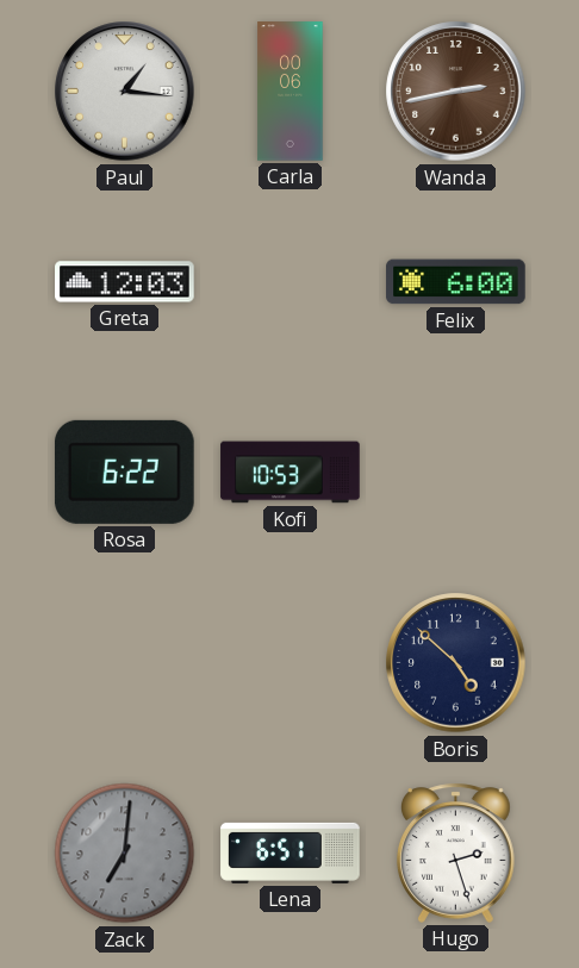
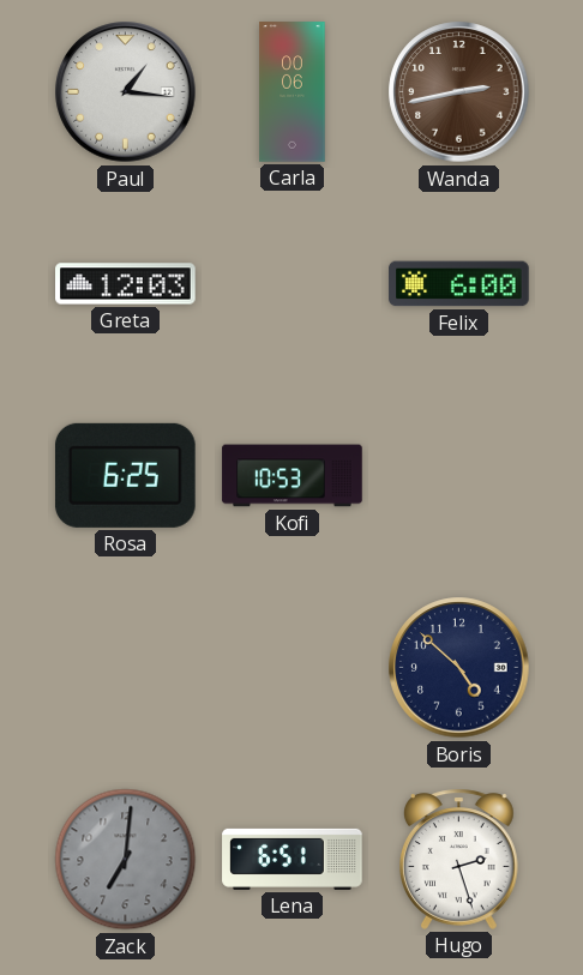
Rosa: 6:22 -> 6:25
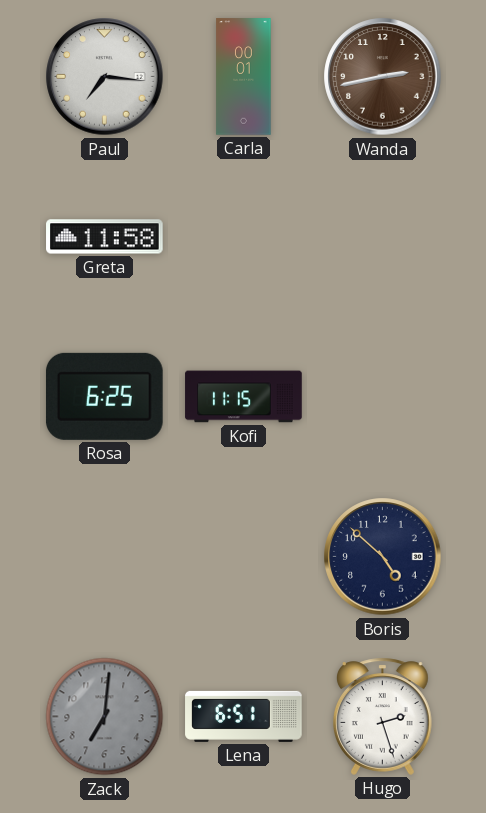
Paul: 1:16 -> 7:16
Carla: 00:06 -> 00:01
Greta: 12:03 -> 11:58
Felix: 6:00 -> none
Kofi: 10:53 -> 11:15
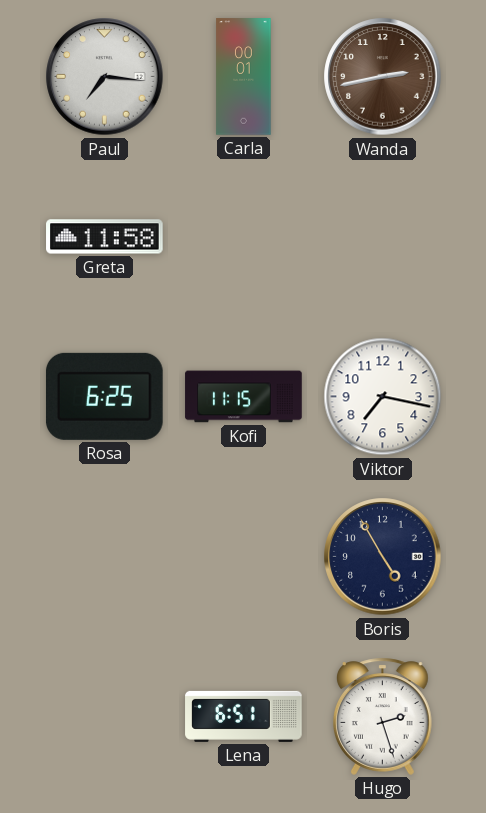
Viktor: none -> 7:17
Boris: 4:52 -> 4:55
Zack: 7:01 -> none
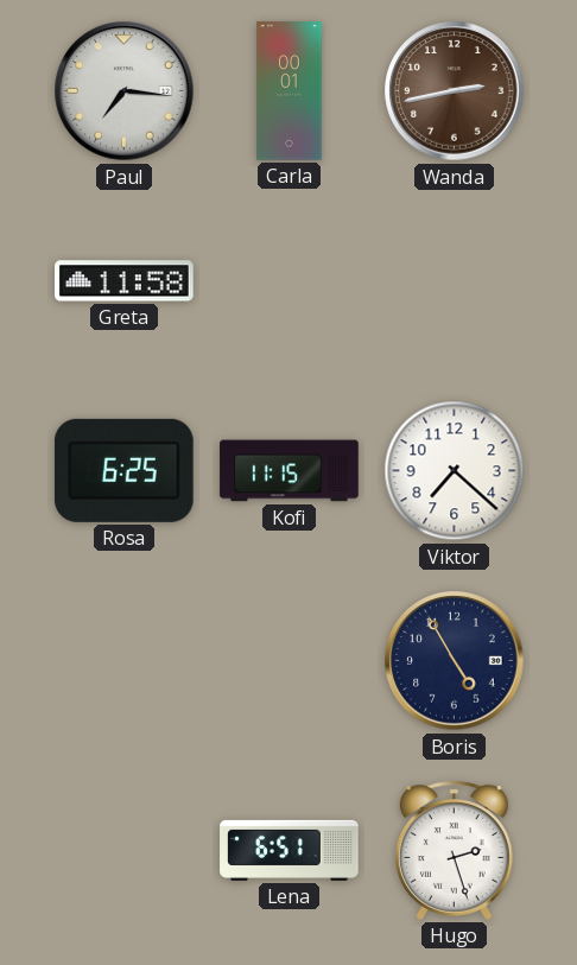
Viktor: 7:17 -> 7:22
